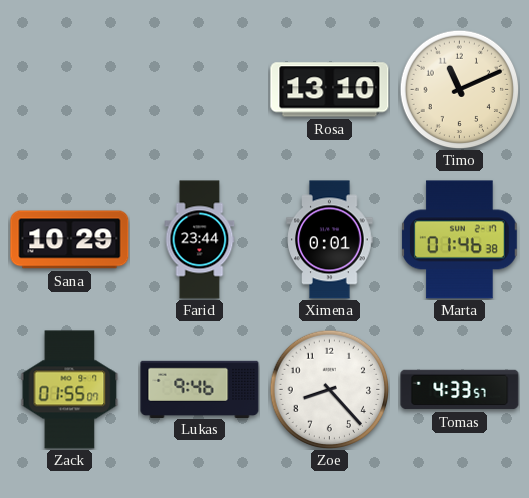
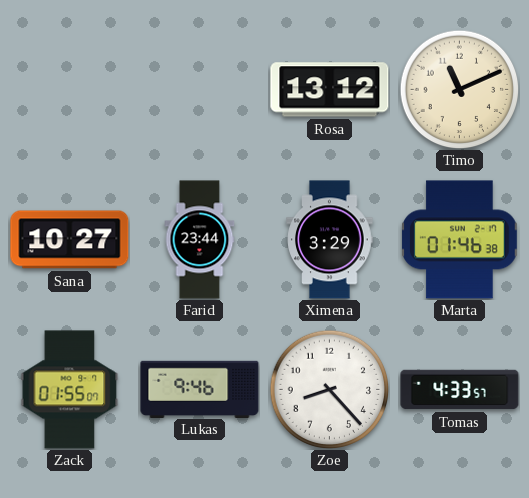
Rosa: 13:10 -> 13:12
Sana: 10:29 -> 10:27
Ximena: 0:01 -> 3:29
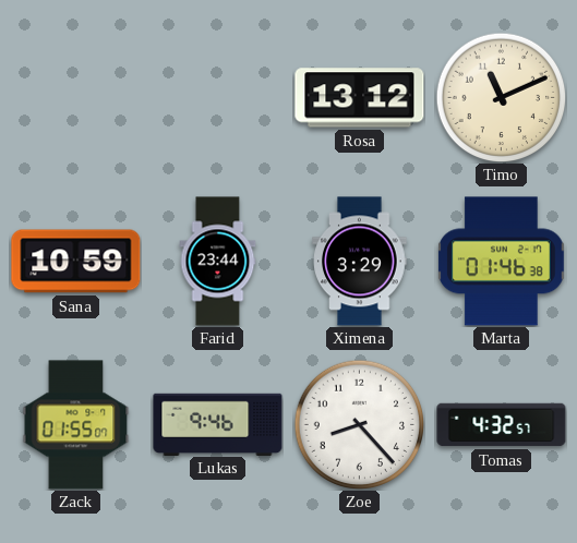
Sana: 10:27 -> 10:59
Tomas: 4:33 -> 4:32
